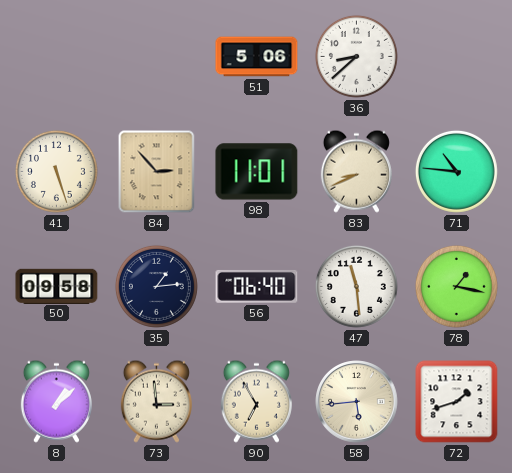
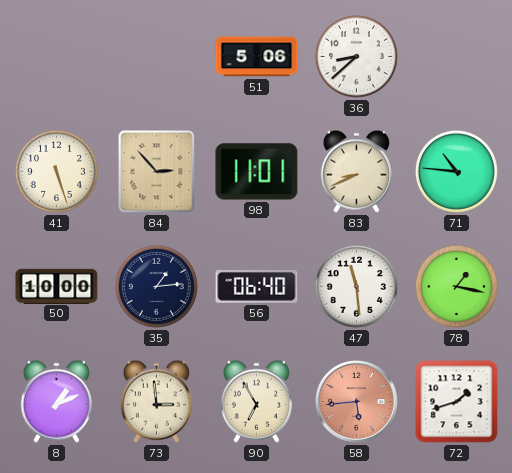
50: 09:58 -> 10:00
8: 1:08 -> 1:11
58 dial: cream -> salmon
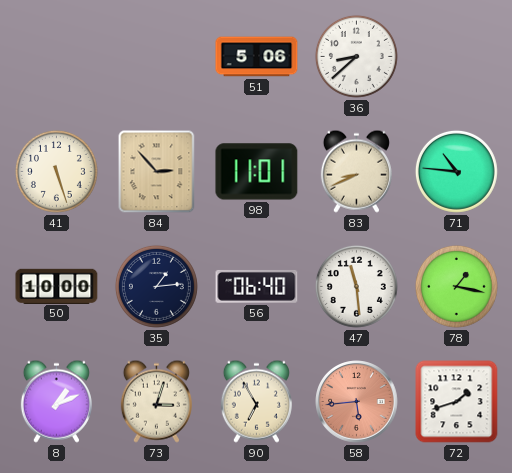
73: 2:59 -> 3:03
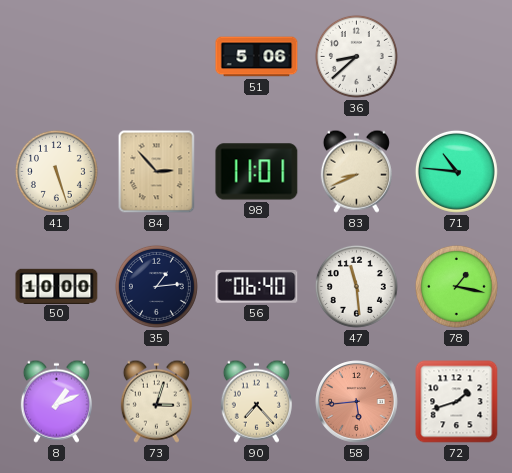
90: 6:55 -> 7:23
